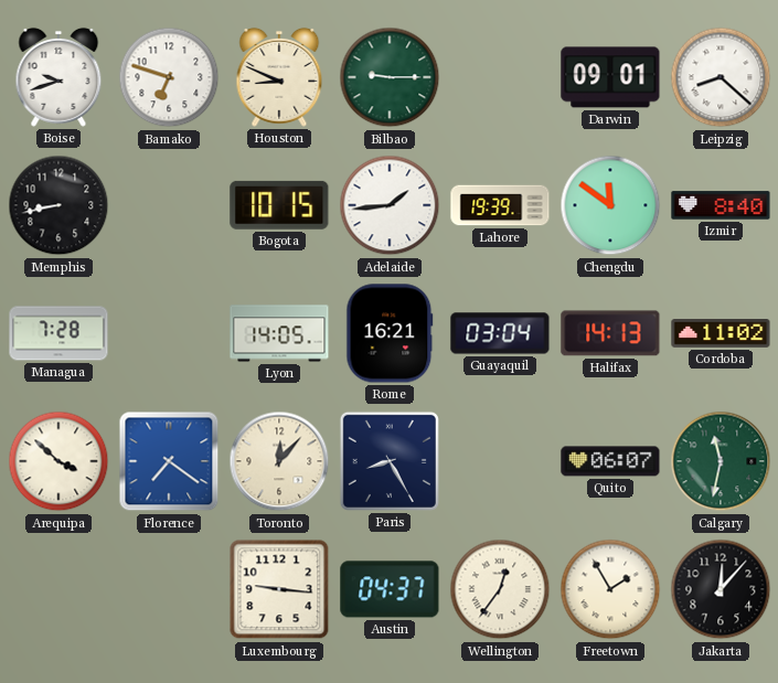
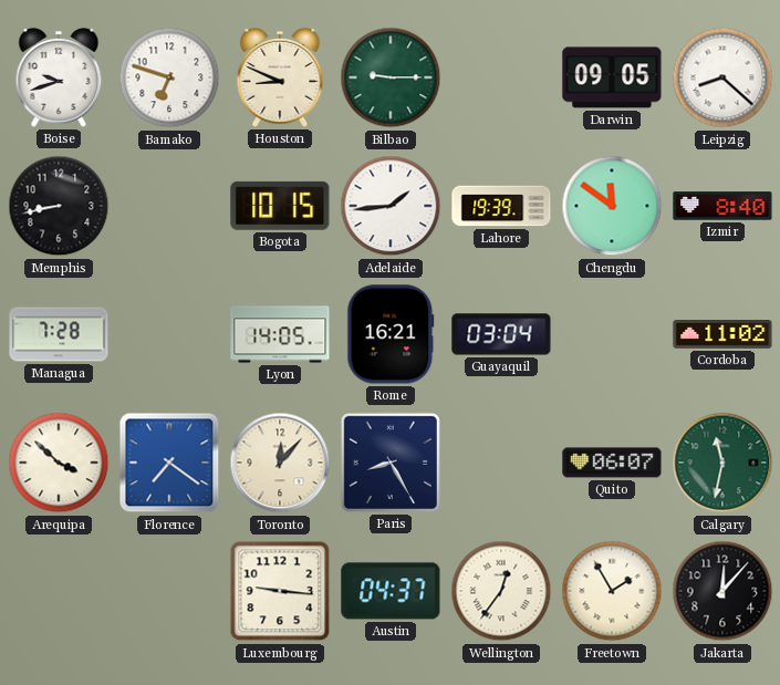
Darwin: 09:01 -> 09:05
Halifax: 14:13 -> none
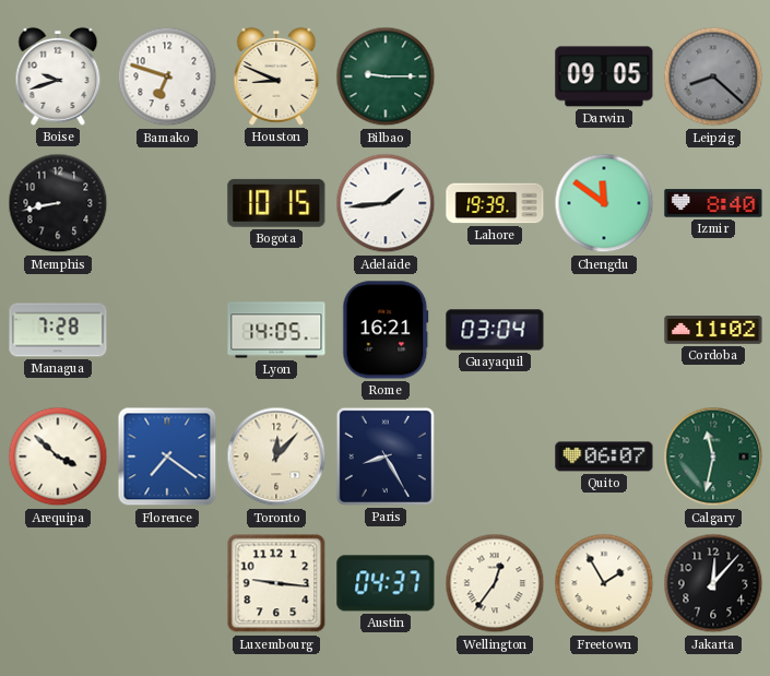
Leipzig dial: white -> grey
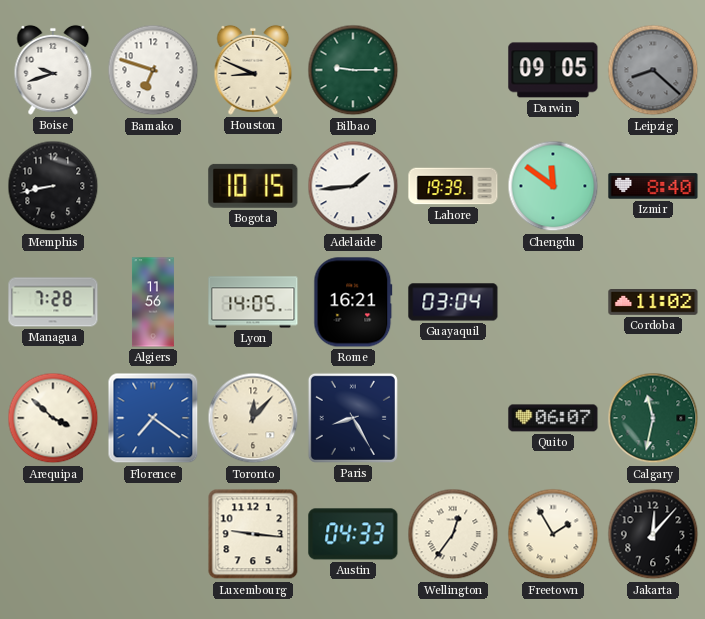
Algiers: none -> 11:56
Austin: 04:37 -> 04:33
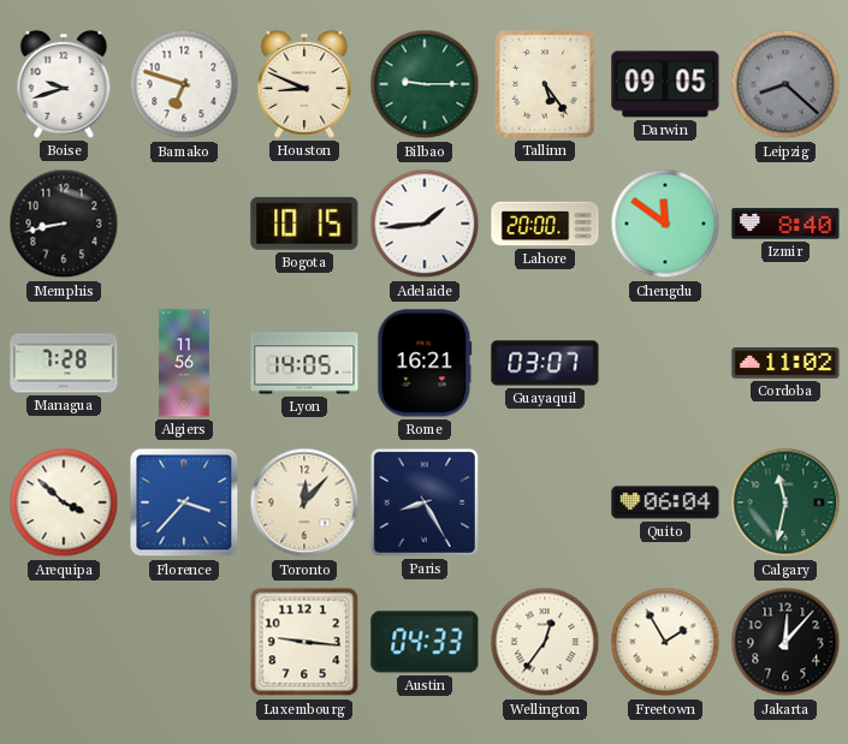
Tallinn: none -> 5:24
Lahore: 19:39 -> 20:00
Guayaquil: 03:04 -> 03:07
Florence: 7:21 -> 3:37
Quito: 06:07 -> 06:04
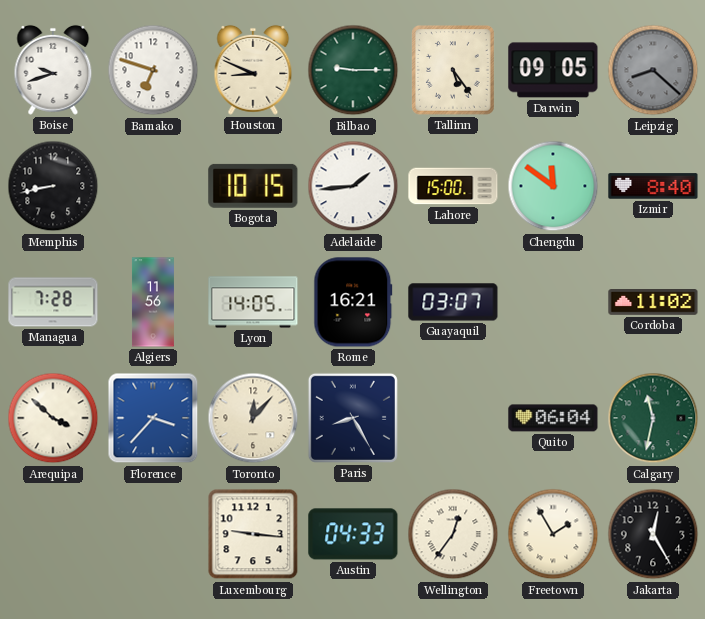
Lahore: 20:00 -> 15:00
Jakarta: 12:07 -> 12:25
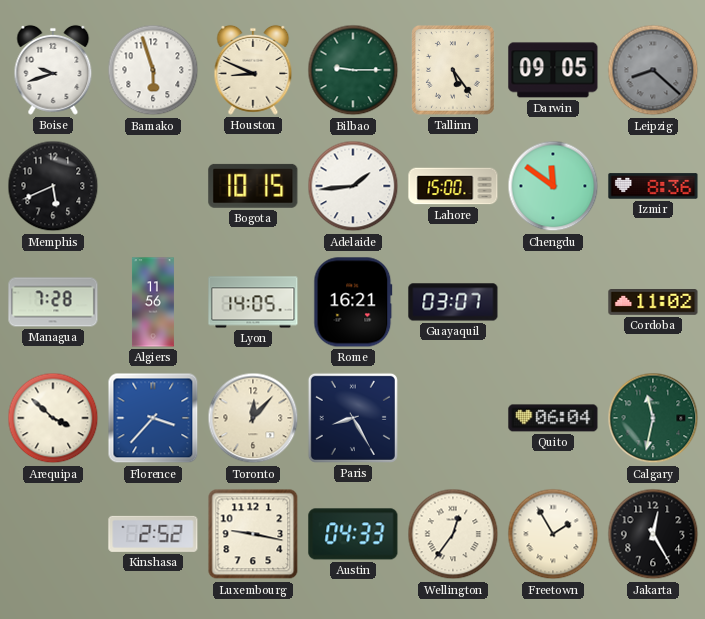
Bamako: 6:48 -> 5:57
Memphis: 8:43 -> 5:41
Izmir: 8:40 -> 8:36
Kinshasa: none -> 2:52
Luxembourg: 9:16 -> 9:17
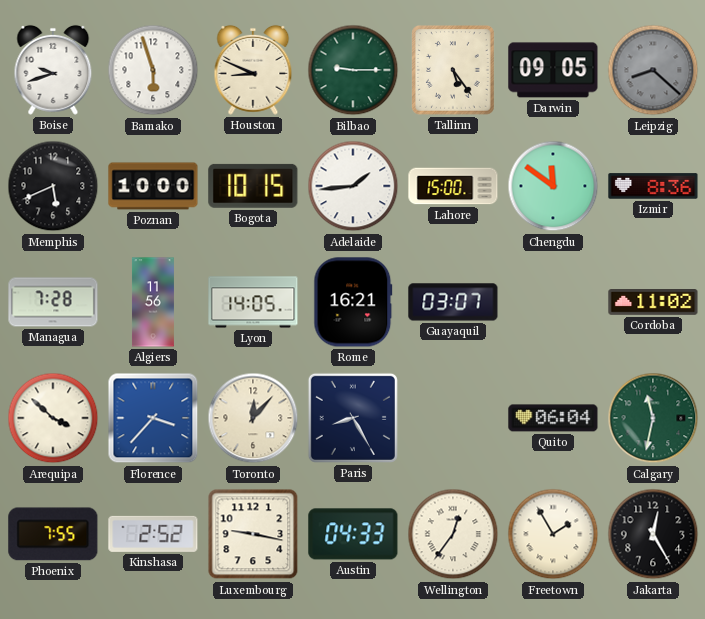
Poznan: none -> 10:00
Phoenix: none -> 7:55
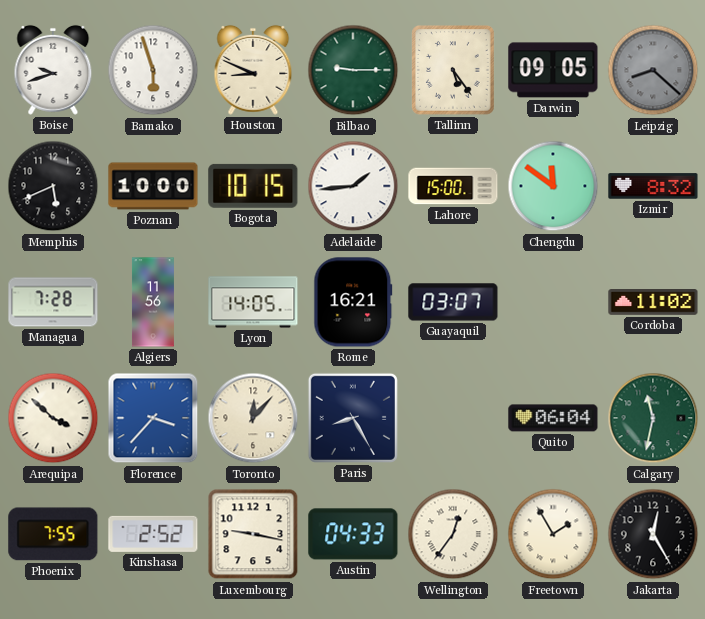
Izmir: 8:36 -> 8:32
